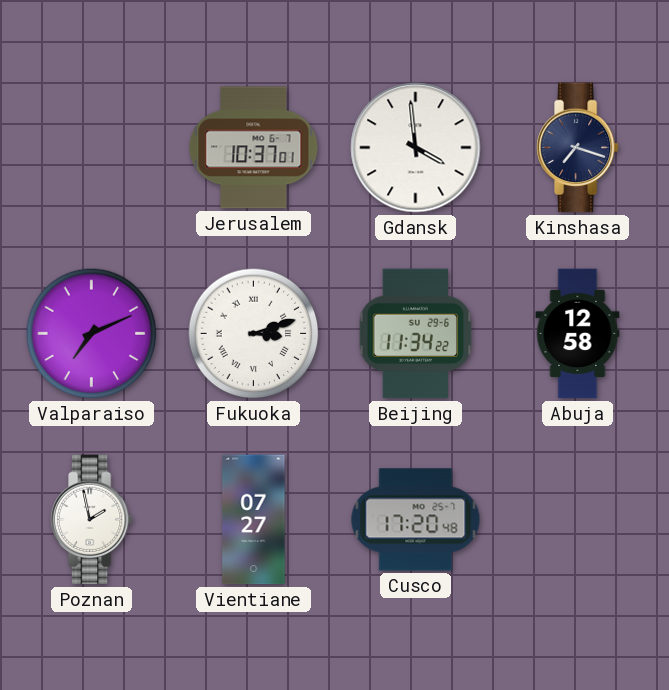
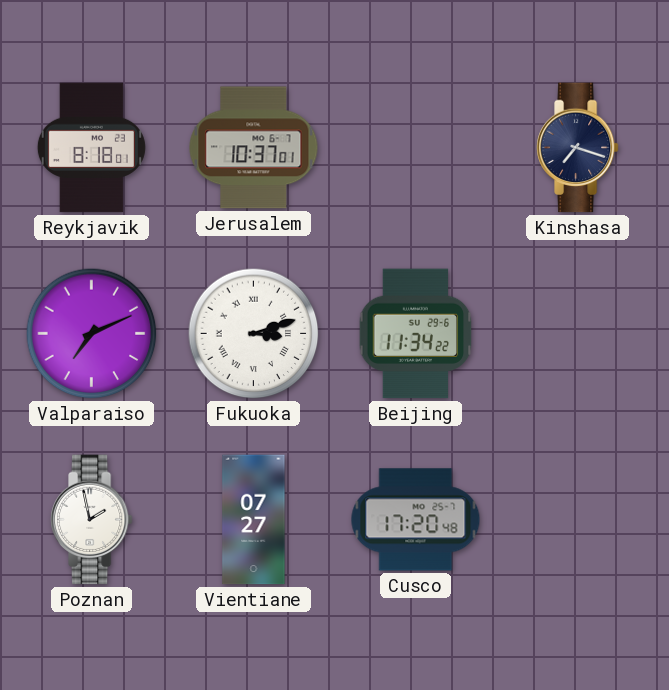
Reykjavik: none -> 8:18
Gdansk: 3:59 -> none
Abuja: 12:58 -> none
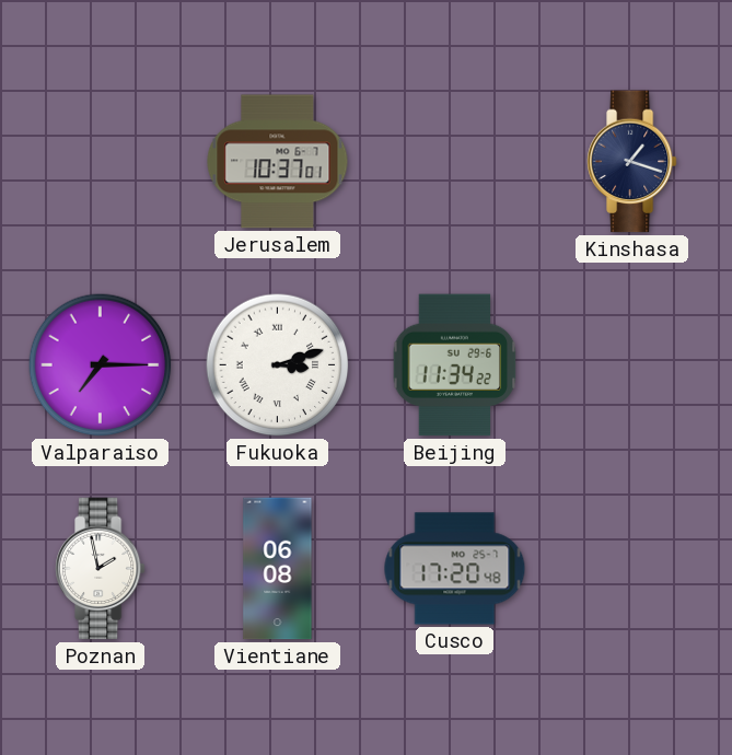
Reykjavik: 8:18 -> none
Kinshasa: 7:18 -> 1:18
Valparaiso: 7:11 -> 7:15
Vientiane: 07:27 -> 06:08
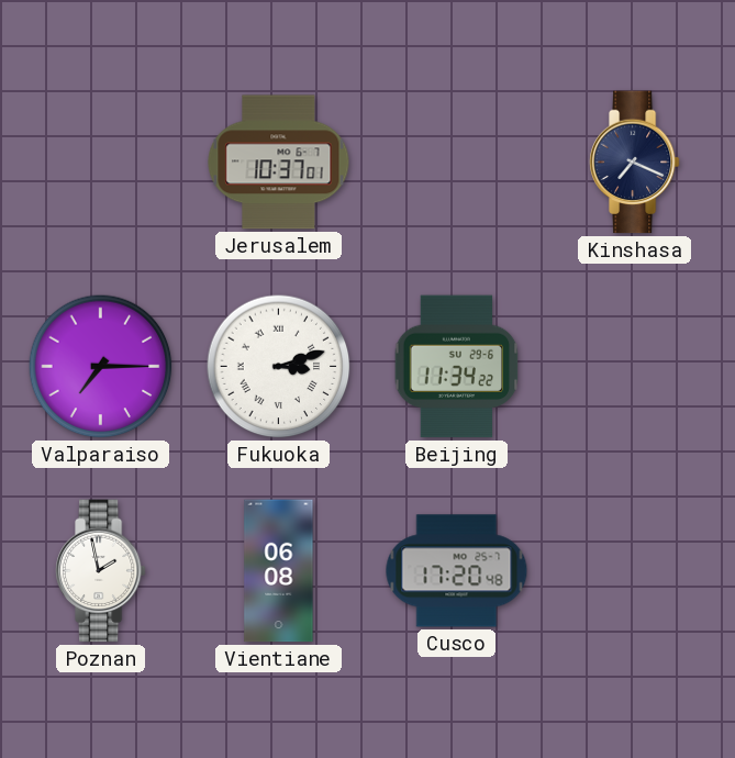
Kinshasa: 1:18 -> 7:19
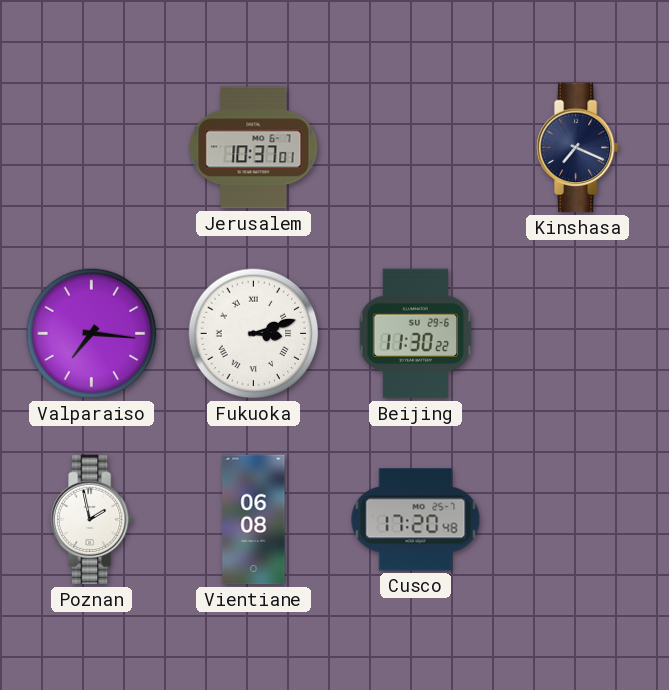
Valparaiso: 7:15 -> 7:16
Beijing: 11:34 -> 11:30
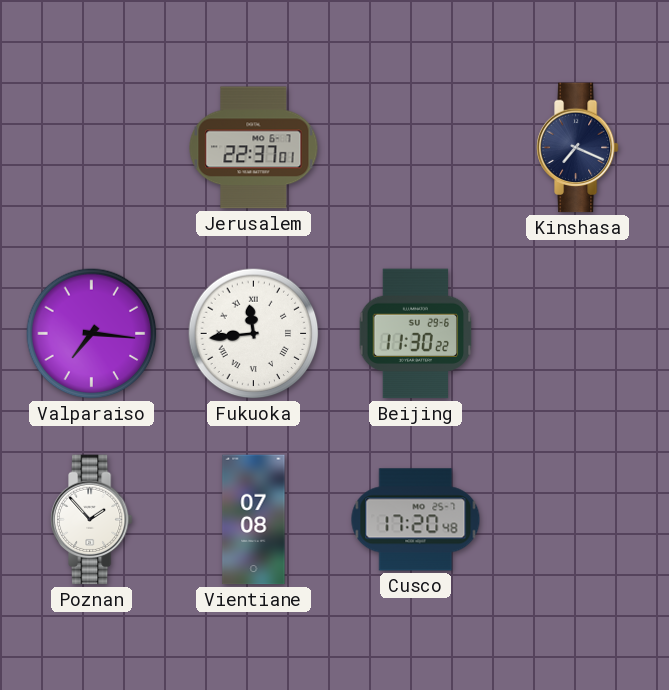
Jerusalem: 10:37 -> 22:37
Fukuoka: 3:12 -> 11:44
Poznan: 1:58 -> 1:53
Vientiane: 06:08 -> 07:08
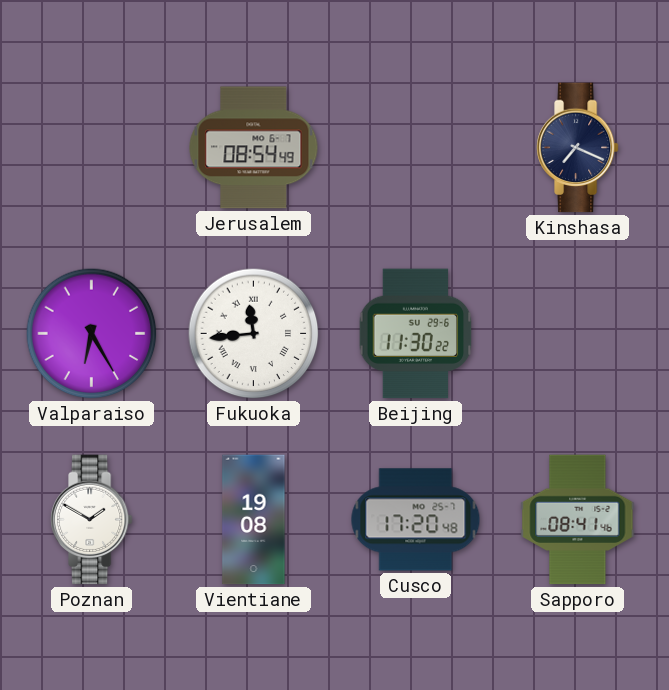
Jerusalem: 22:37 -> 08:54
Valparaiso: 7:16 -> 6:25
Poznan: 1:53 -> 1:50
Vientiane: 07:08 -> 19:08
Sapporo: none -> 08:41
